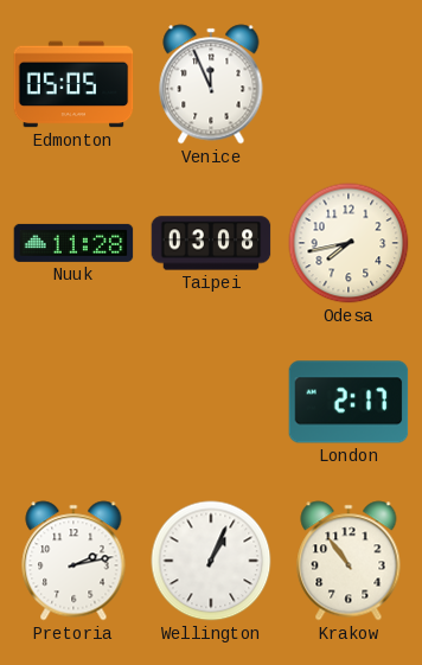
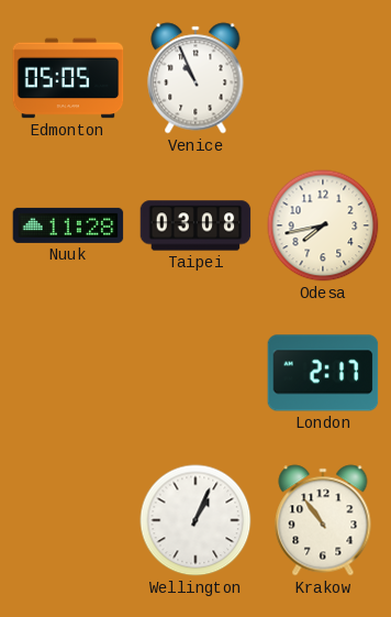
Venice: 11:56 -> 10:56
Pretoria: 2:13 -> none
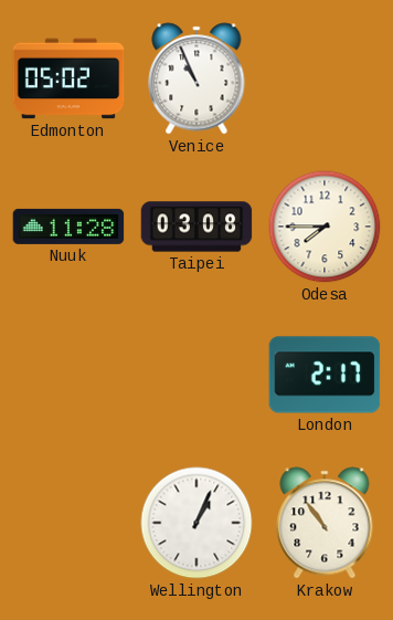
Edmonton: 05:05 -> 05:02
Odesa: 7:43 -> 7:45
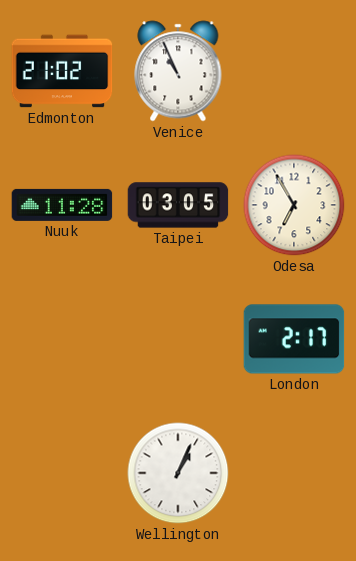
Edmonton: 05:02 -> 21:02
Taipei: 03:08 -> 03:05
Odesa: 7:45 -> 6:55
Krakow: 10:54 -> none
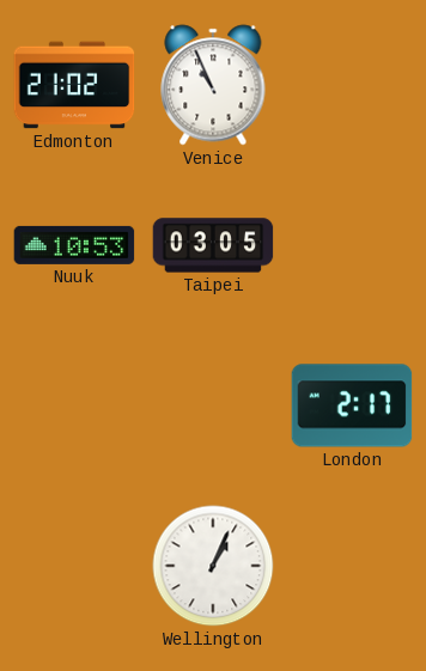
Nuuk: 11:28 -> 10:53
Odesa: 6:55 -> none
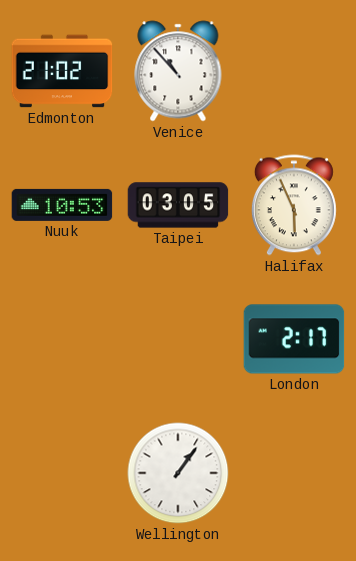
Venice: 10:56 -> 10:53
Halifax: none -> 5:56
Wellington: 1:04 -> 1:06
